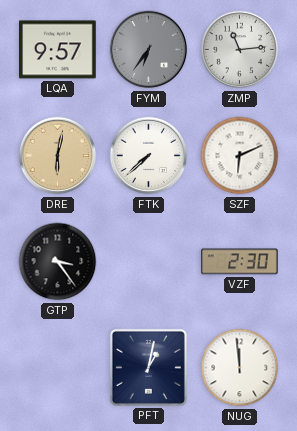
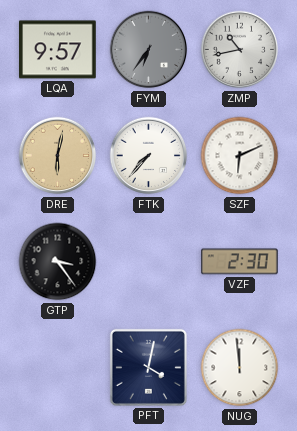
ZMP: 11:14 -> 10:43
FTK: 7:38 -> 7:37
PFT: 1:02 -> 4:02
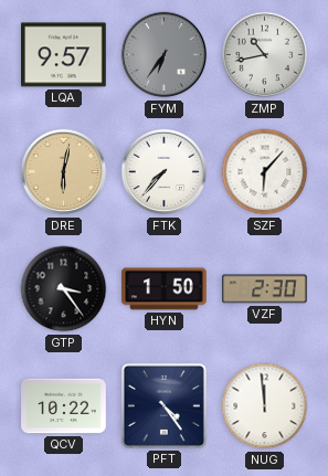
SZF: 6:11 -> 6:07
HYN: none -> 1:50
QCV: none -> 10:22
PFT: 4:02 -> 4:24
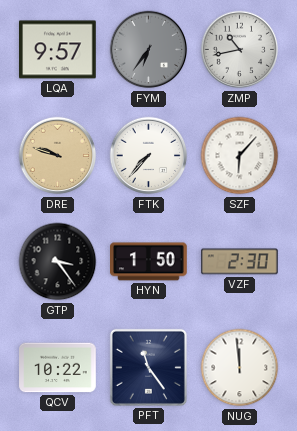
DRE: 6:02 -> 9:48
PFT: 4:24 -> 11:24
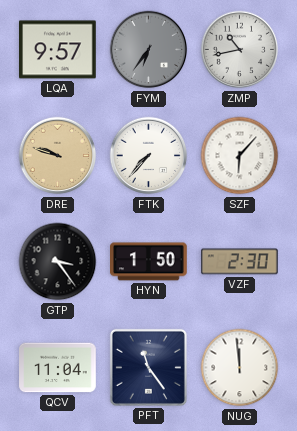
QCV: 10:22 -> 11:04
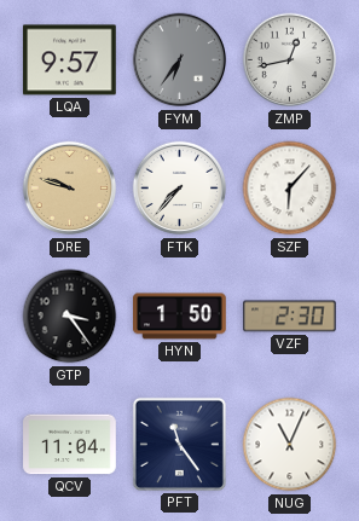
ZMP: 10:43 -> 12:43
NUG: 11:59 -> 11:04
